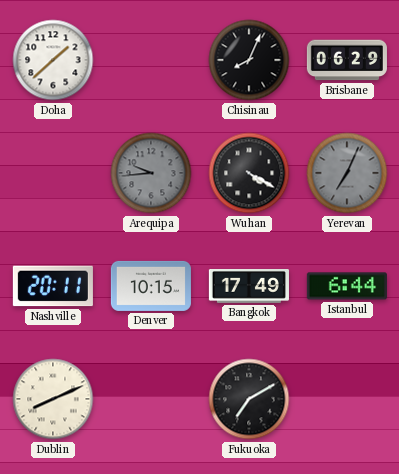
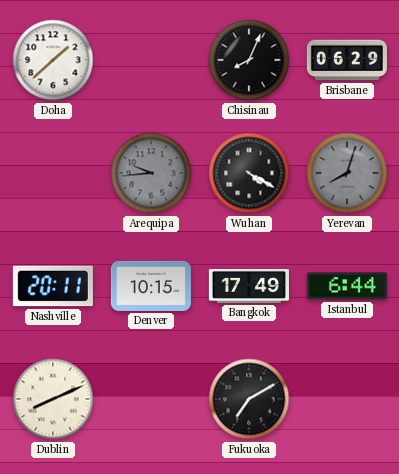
Yerevan: 7:04 -> 8:03
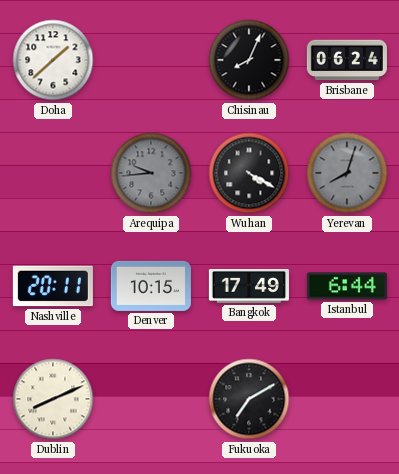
Brisbane: 06:29 -> 06:24
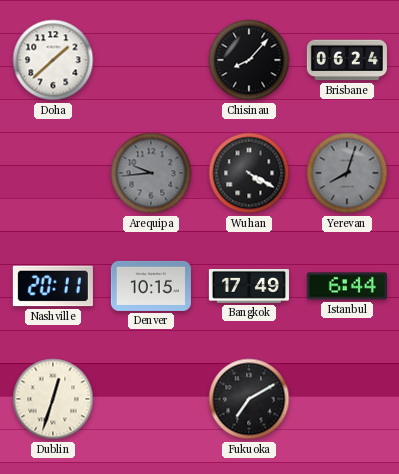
Chisinau: 8:04 -> 8:07
Dublin: 8:11 -> 12:33
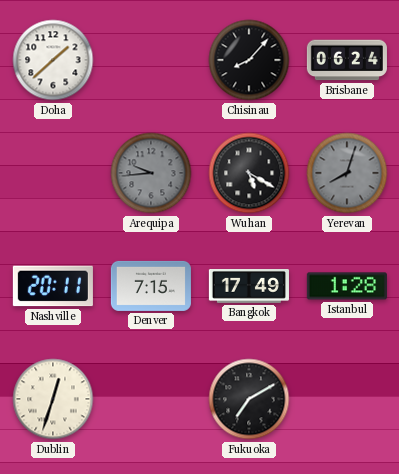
Wuhan: 4:20 -> 5:20
Denver: 10:15 -> 7:15
Istanbul: 6:44 -> 1:28
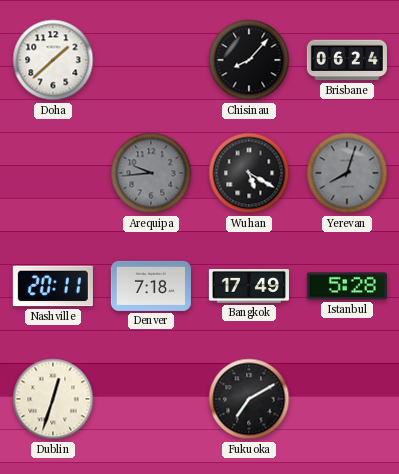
Denver: 7:15 -> 7:18
Istanbul: 1:28 -> 5:28
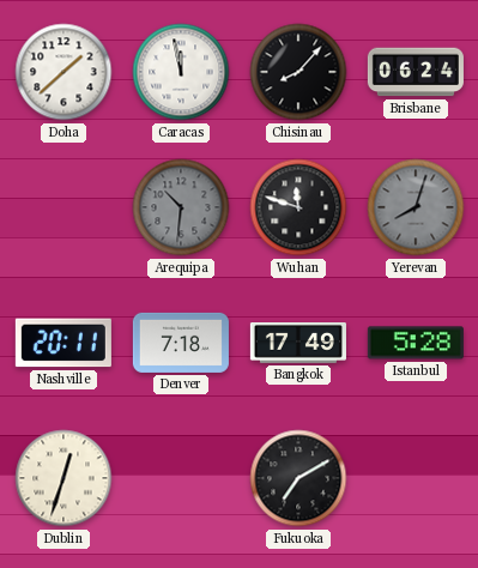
Caracas: none -> 11:58
Arequipa: 9:44 -> 10:31
Wuhan: 5:20 -> 11:48
